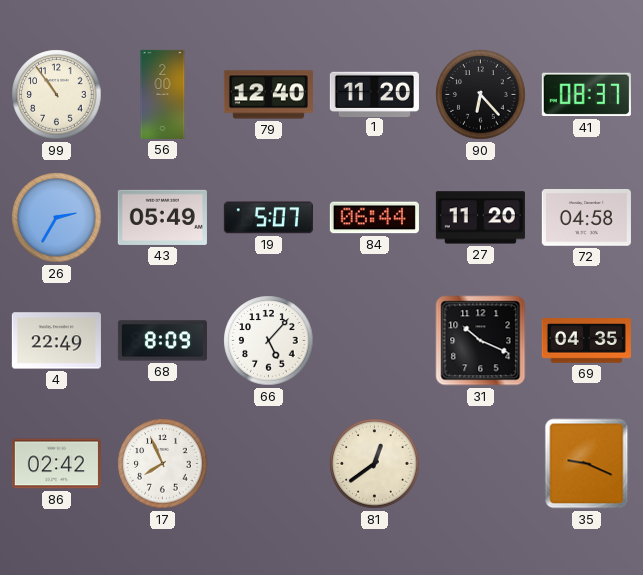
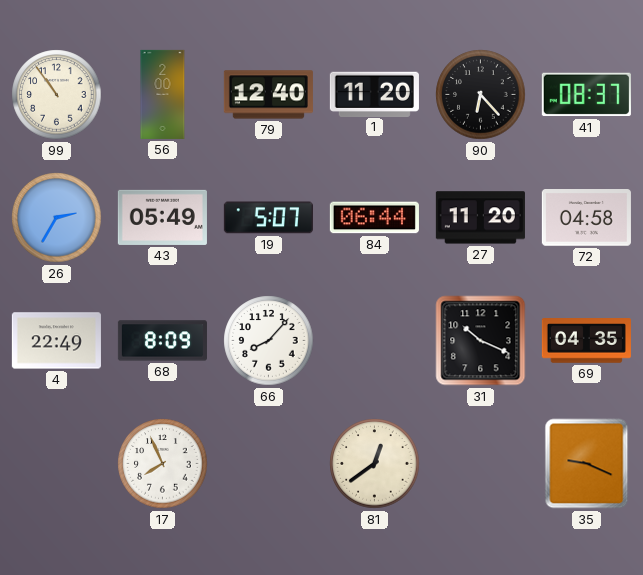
66: 5:07 -> 8:07
86: 02:42 -> none
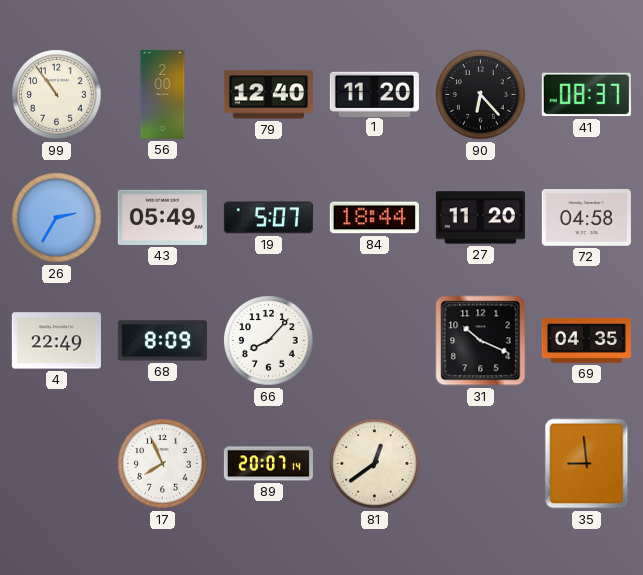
84: 06:44 -> 18:44
89: none -> 20:07
35: 9:19 -> 8:59
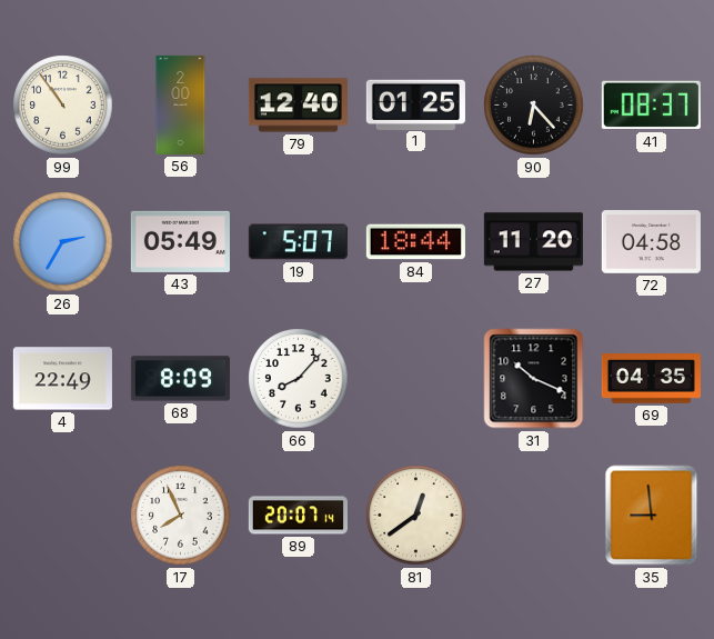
1: 11:20 -> 01:25
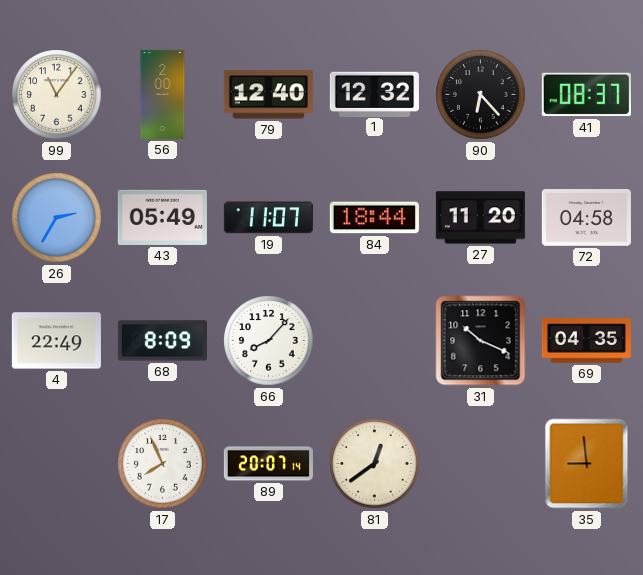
99: 10:54 -> 11:06
1: 01:25 -> 12:32
19: 5:07 -> 11:07
